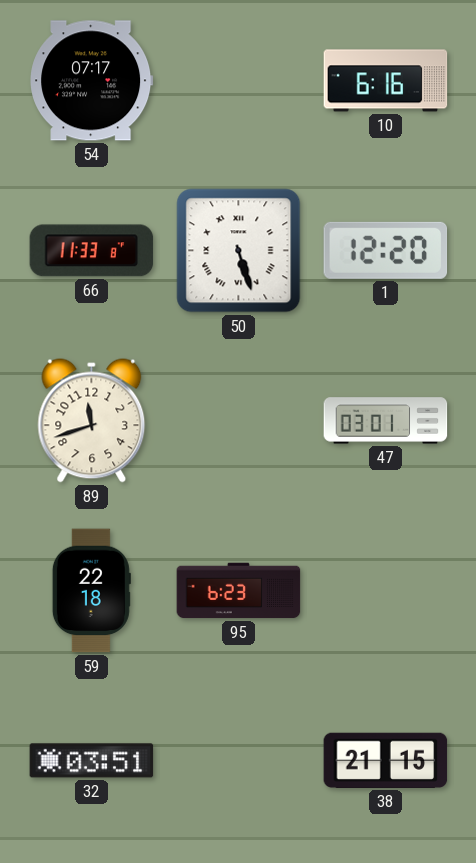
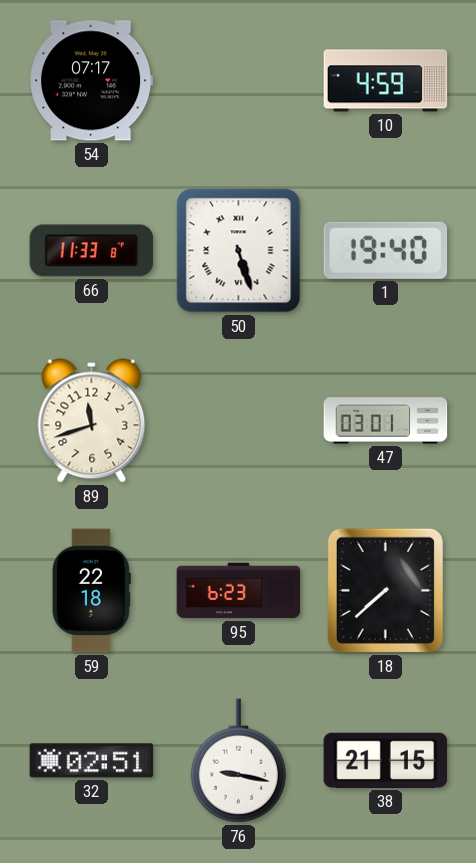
10: 6:16 -> 4:59
1: 12:20 -> 19:40
18: none -> 7:38
32: 03:51 -> 02:51
76: none -> 9:17
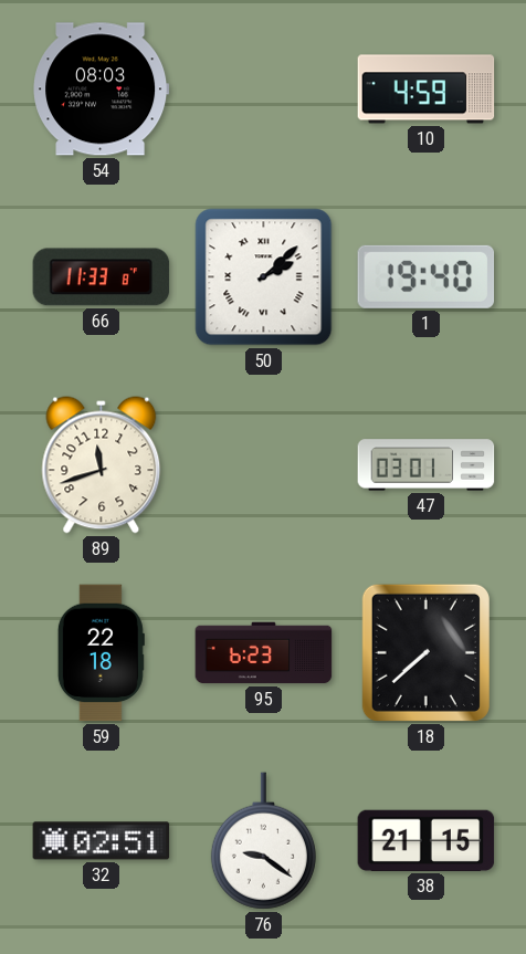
54: 07:17 -> 08:03
50: 5:27 -> 2:08
76: 9:17 -> 9:21
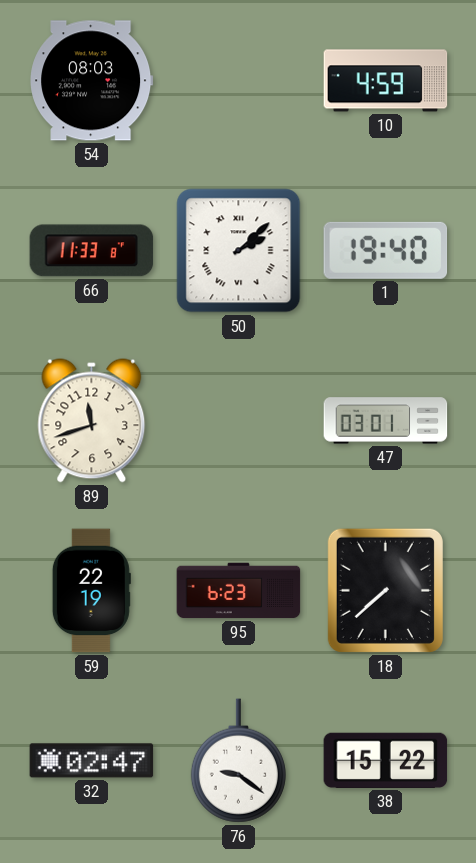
59: 22:18 -> 22:19
32: 02:51 -> 02:47
38: 21:15 -> 15:22
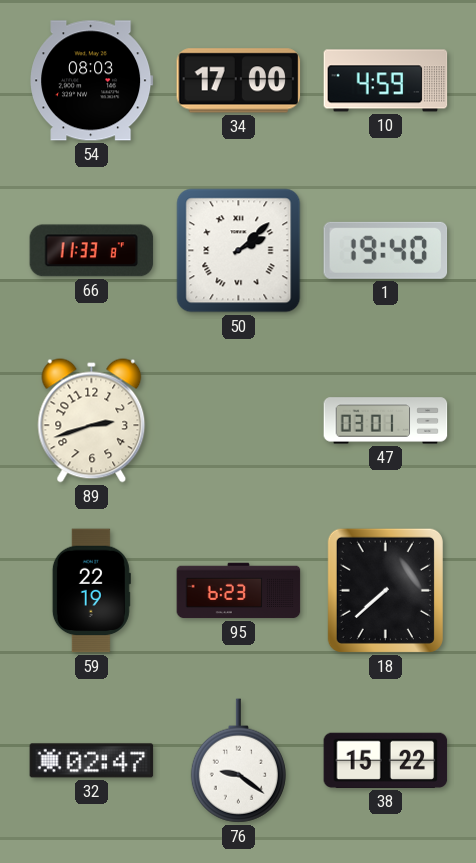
34: none -> 17:00
89: 11:42 -> 2:42
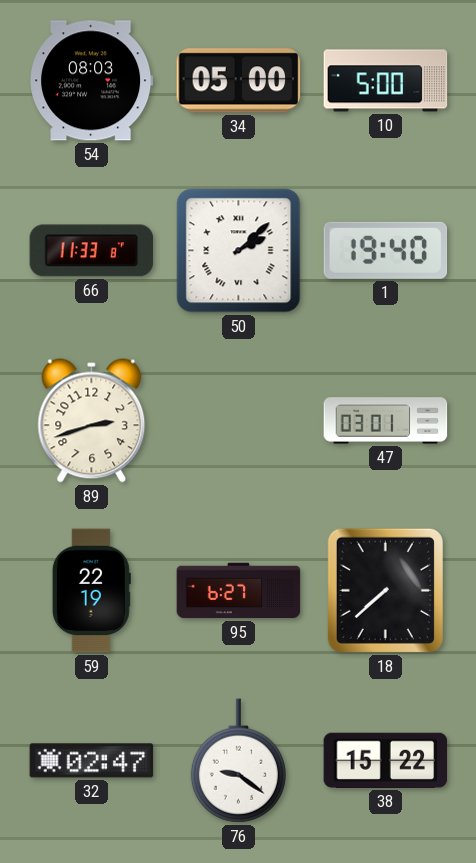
34: 17:00 -> 05:00
10: 4:59 -> 5:00
95: 6:23 -> 6:27
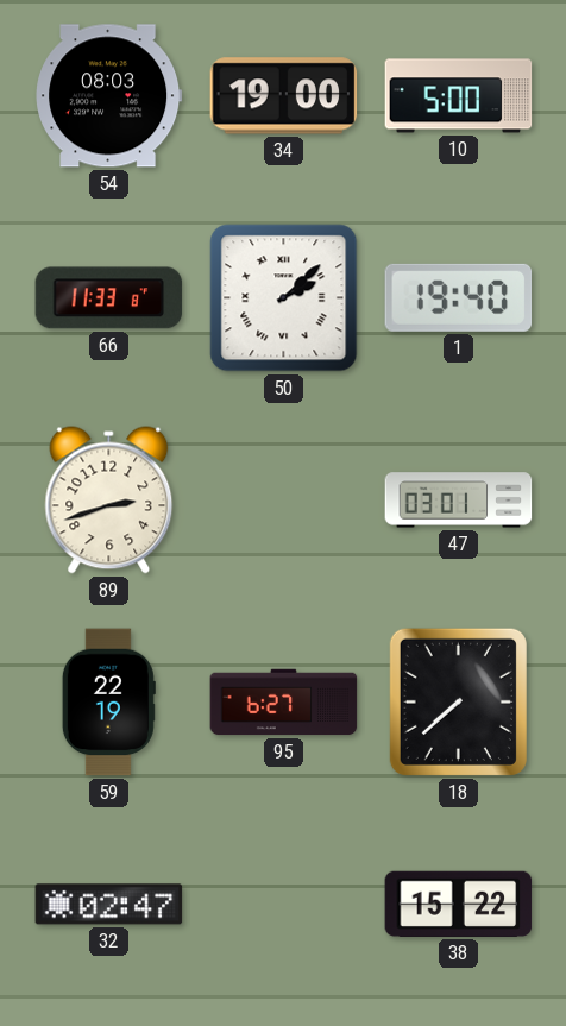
34: 05:00 -> 19:00
76: 9:21 -> none
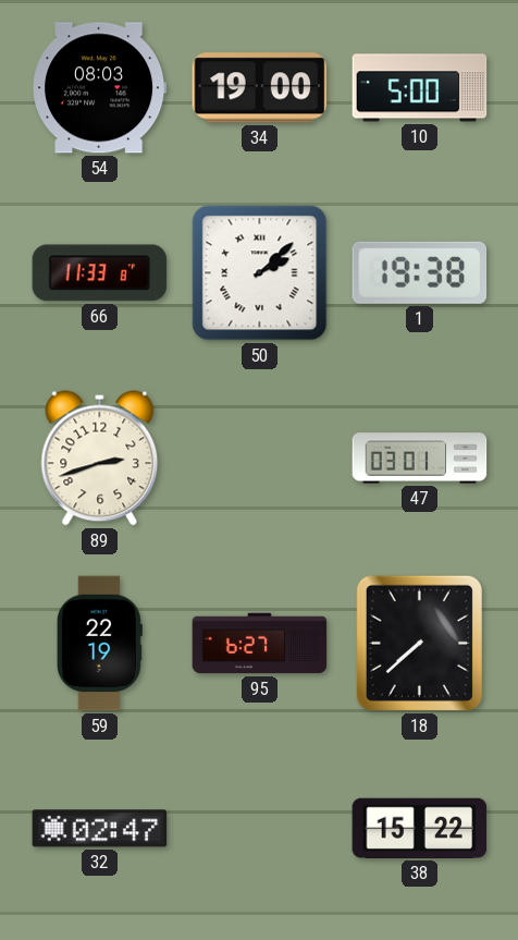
1: 19:40 -> 19:38
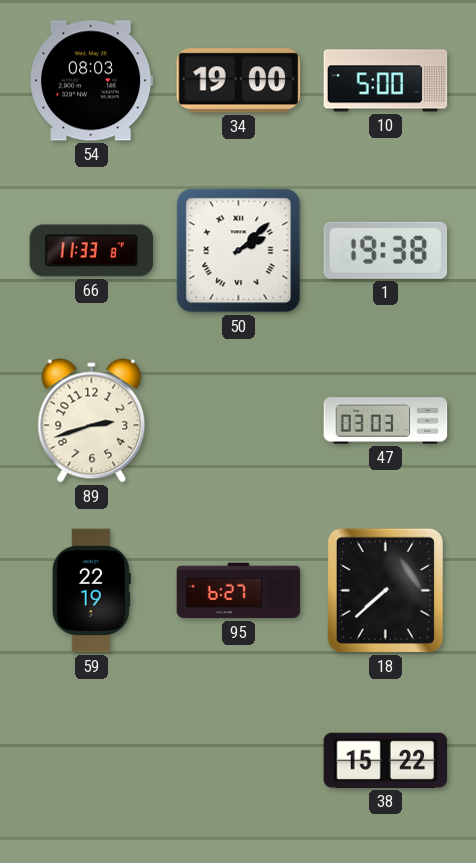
47: 03:01 -> 03:03
32: 02:47 -> none
